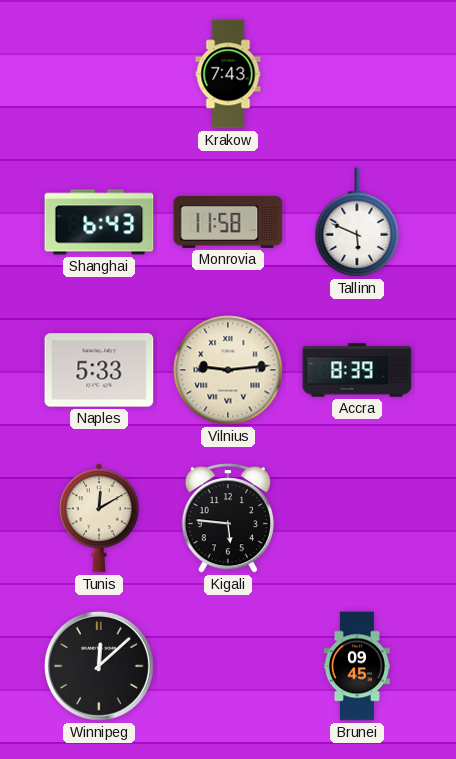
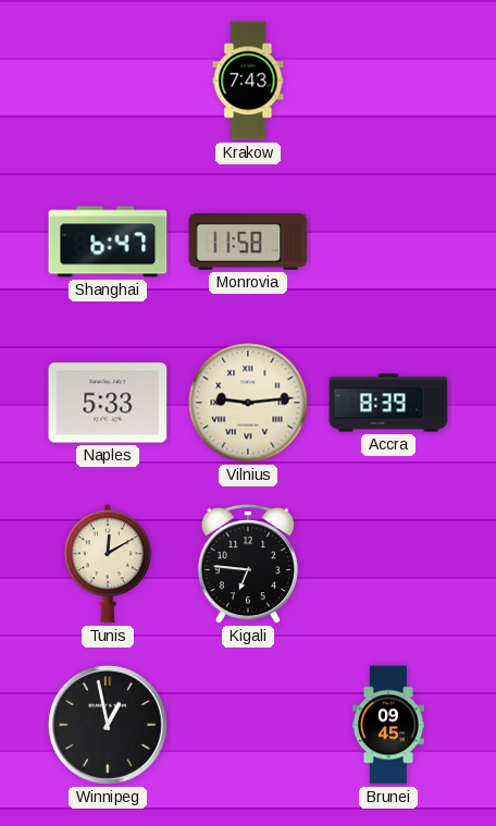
Shanghai: 6:43 -> 6:47
Tallinn: 5:49 -> none
Kigali: 5:46 -> 6:46
Winnipeg: 12:08 -> 12:58
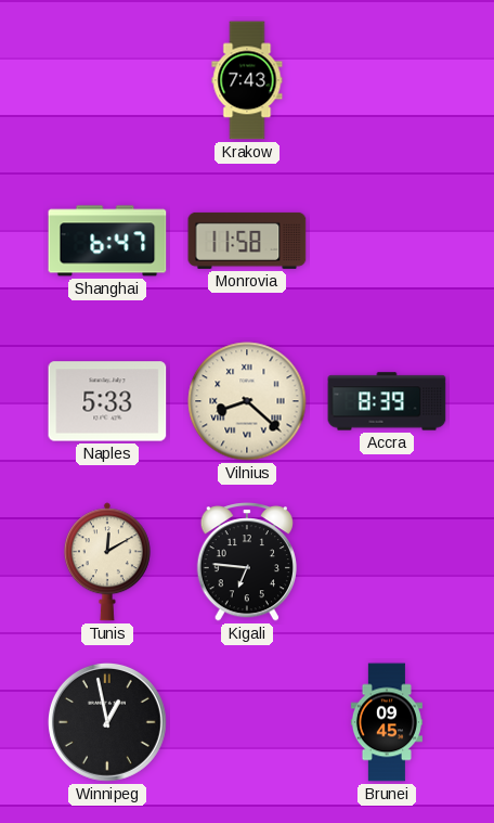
Vilnius: 9:14 -> 8:22
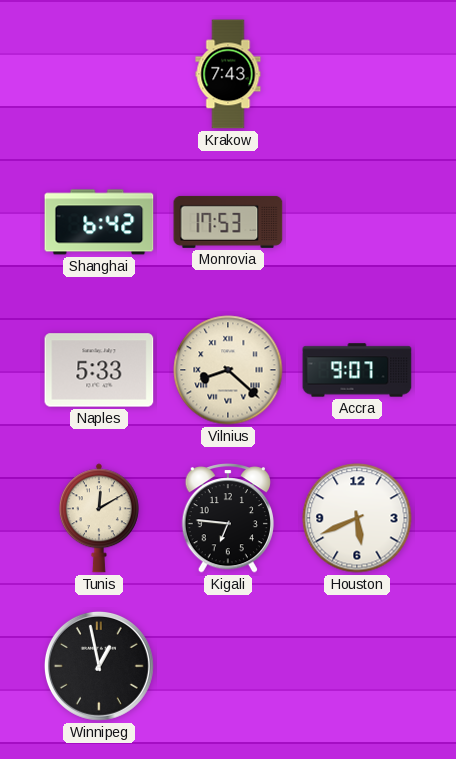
Shanghai: 6:47 -> 6:42
Monrovia: 11:58 -> 17:53
Accra: 8:39 -> 9:07
Houston: none -> 5:41
Brunei: 09:45 -> none
